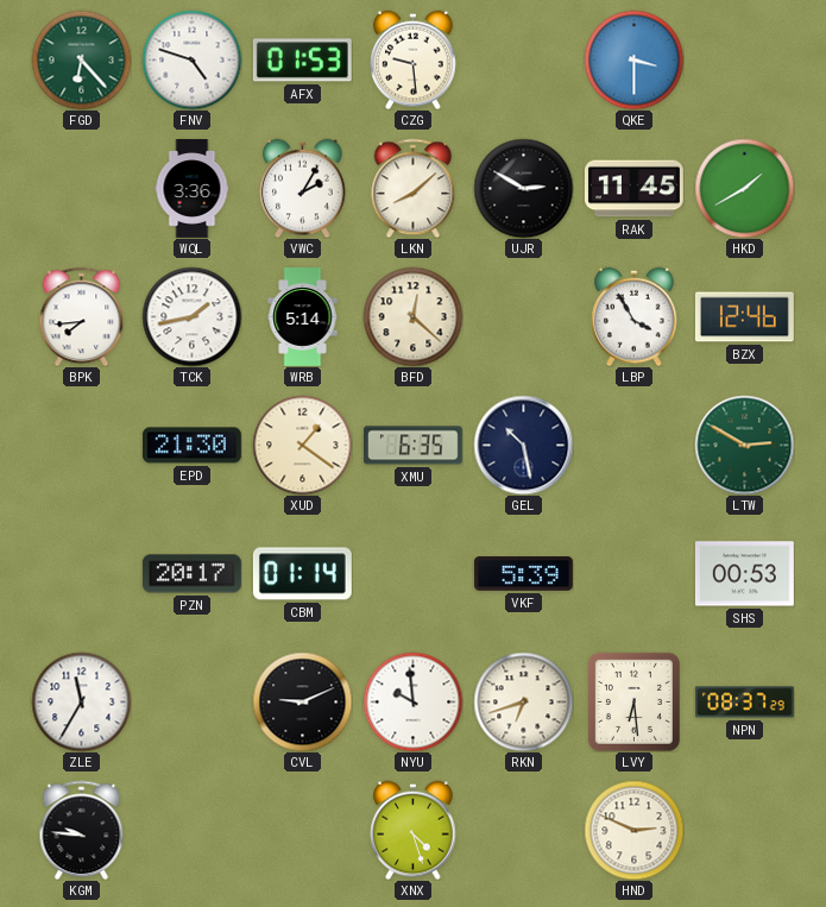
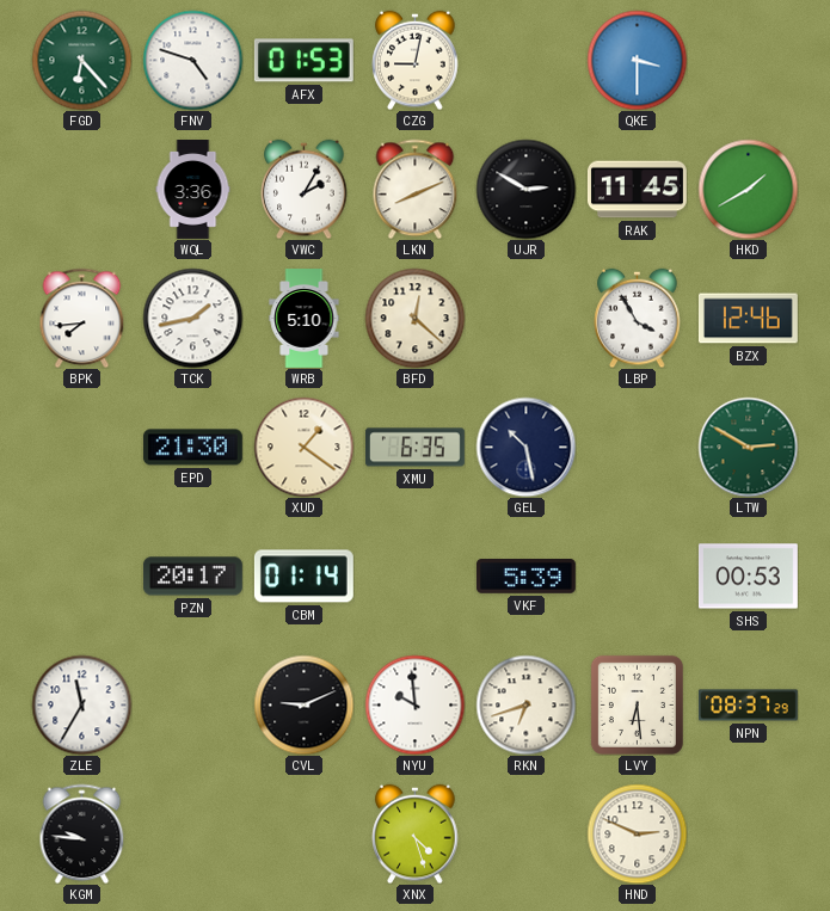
CZG: 9:29 -> 9:02
LKN: 8:08 -> 8:11
WRB: 5:14 -> 5:10
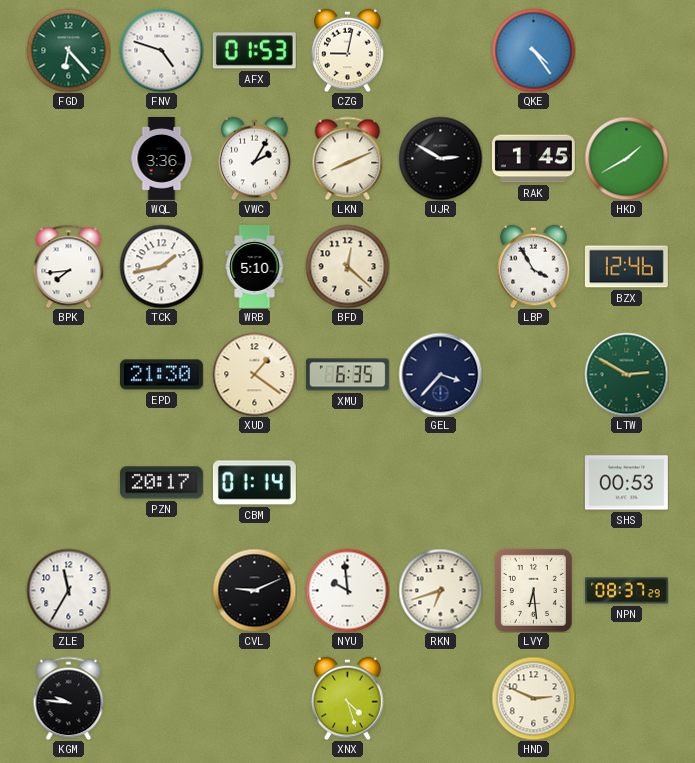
QKE: 3:30 -> 4:24
RAK: 11:45 -> 1:45
GEL: 10:28 -> 3:37
VKF: 5:39 -> none
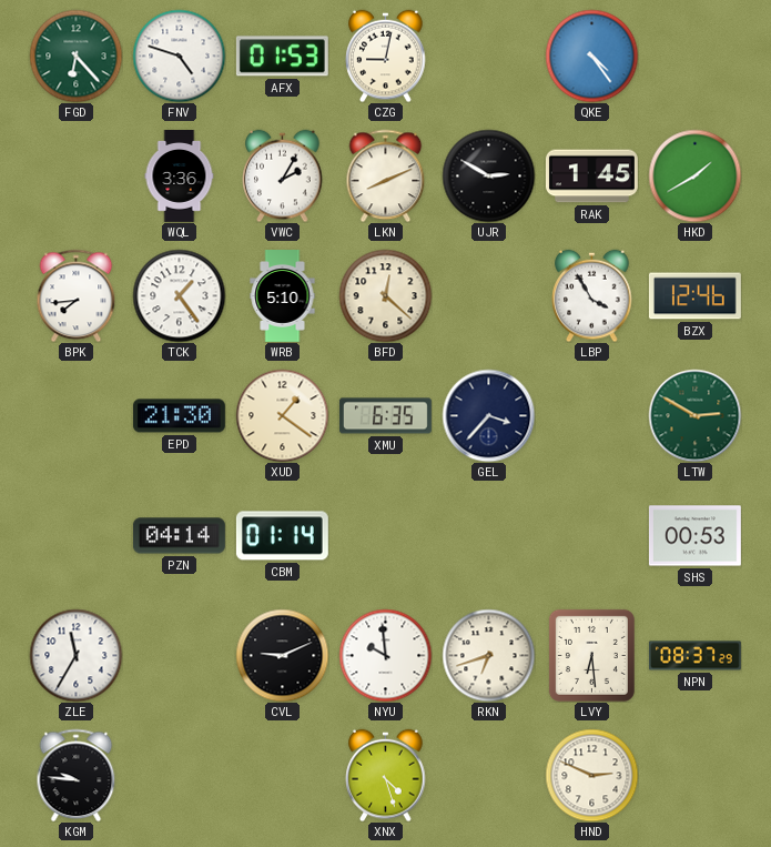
TCK: 1:43 -> 1:24
PZN: 20:17 -> 04:14
